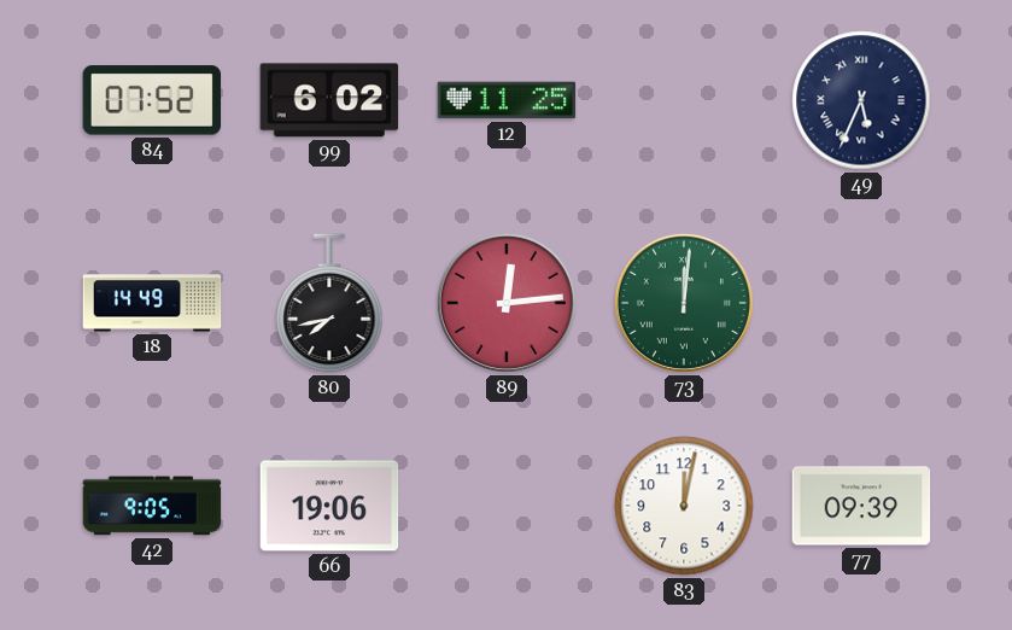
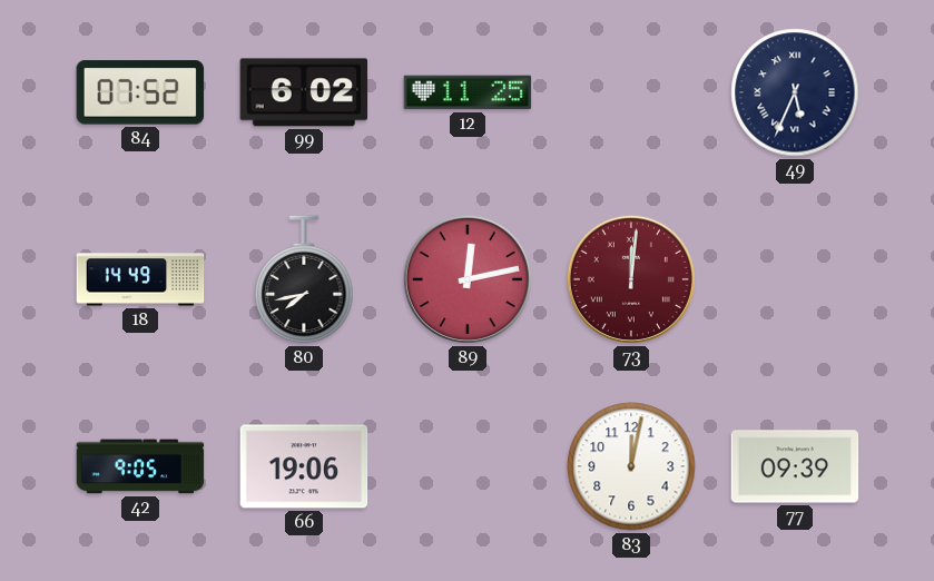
89: 12:14 -> 12:13
73 dial: green -> burgundy
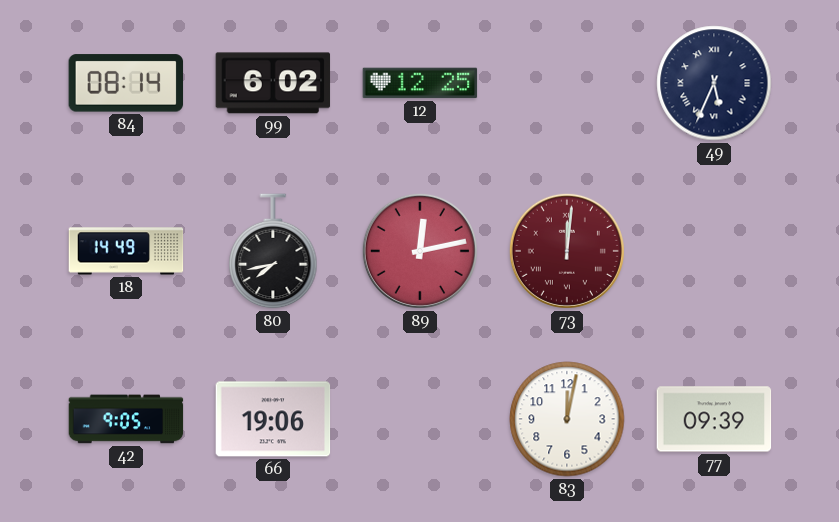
84: 07:52 -> 08:14
12: 11:25 -> 12:25
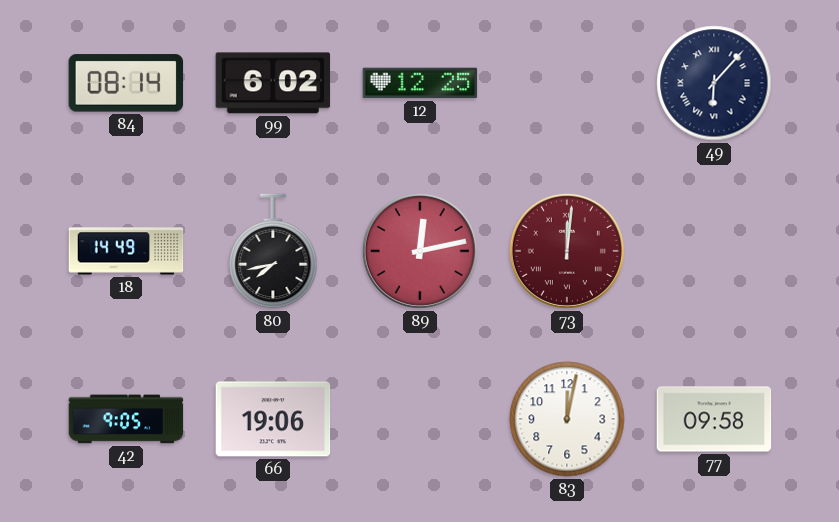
49: 5:34 -> 6:07
77: 09:39 -> 09:58
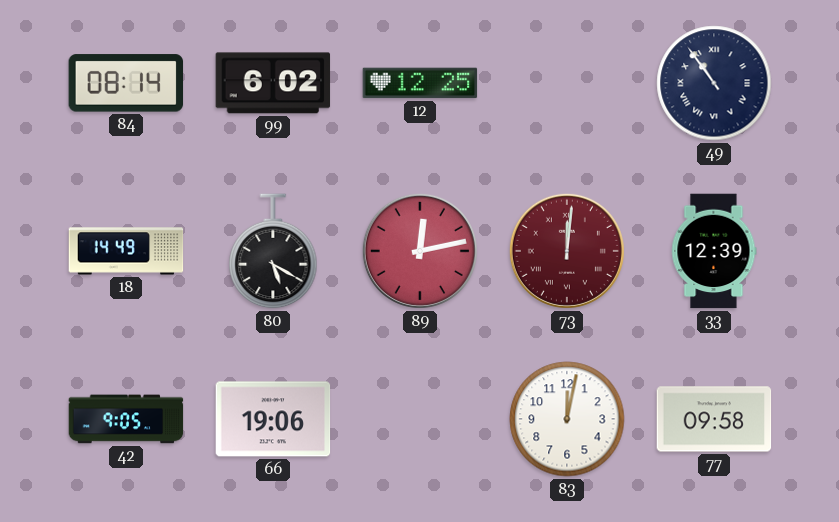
49: 6:07 -> 10:54
80: 7:43 -> 5:20
33: none -> 12:39
